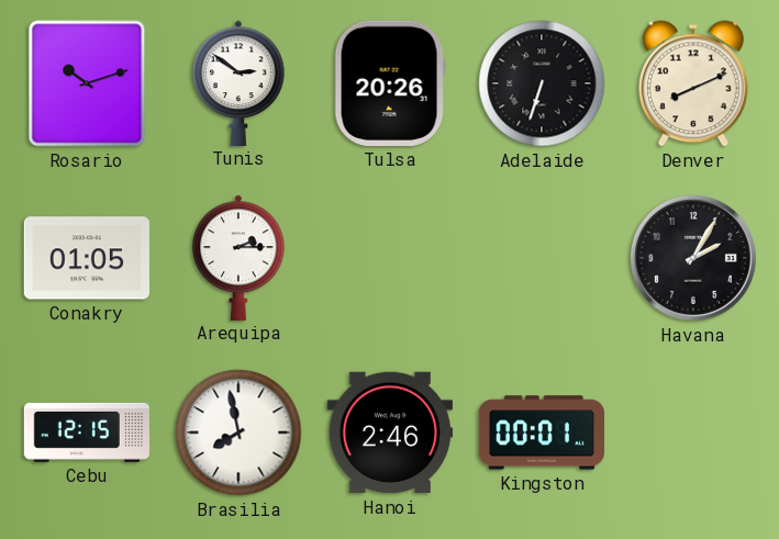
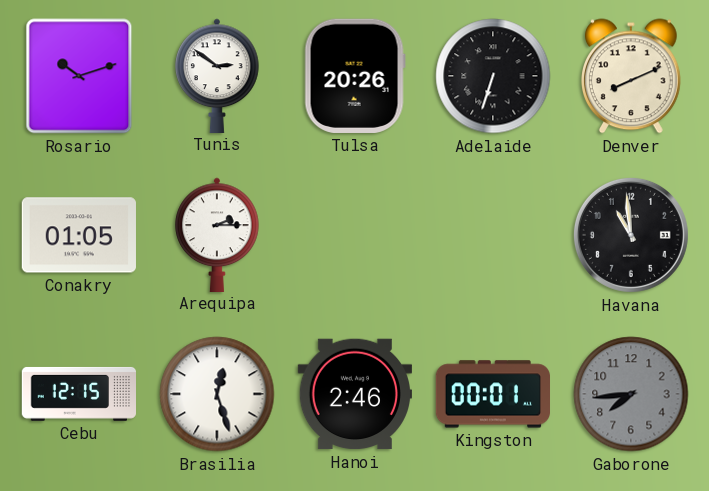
Havana: 2:05 -> 10:59
Brasilia: 7:58 -> 12:27
Gaborone: none -> 7:44
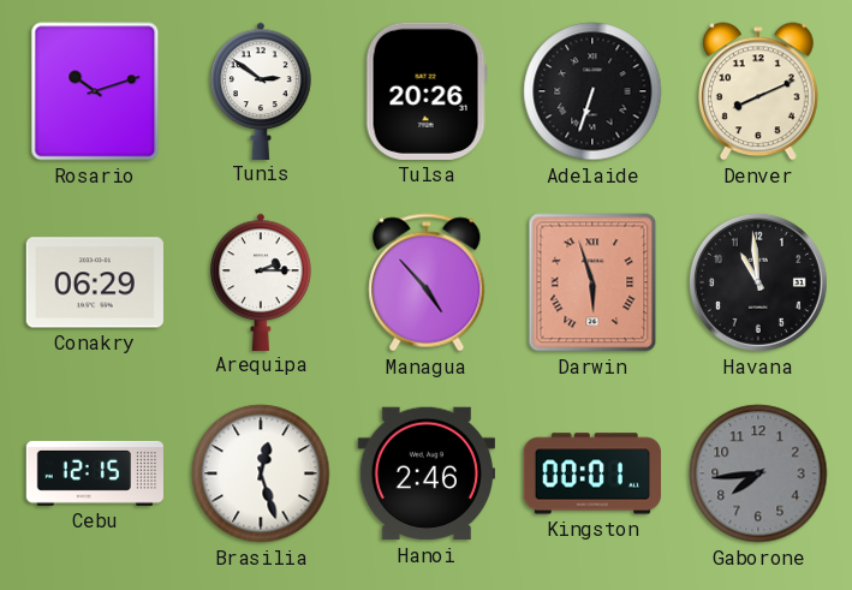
Conakry: 01:05 -> 06:29
Managua: none -> 4:53
Darwin: none -> 5:57
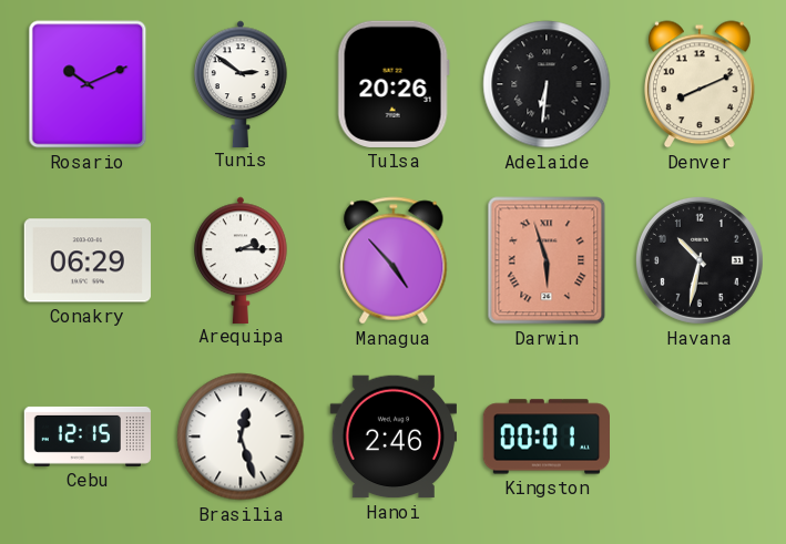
Rosario: 10:12 -> 10:11
Adelaide: 6:33 -> 6:31
Havana: 10:59 -> 10:32
Gaborone: 7:44 -> none
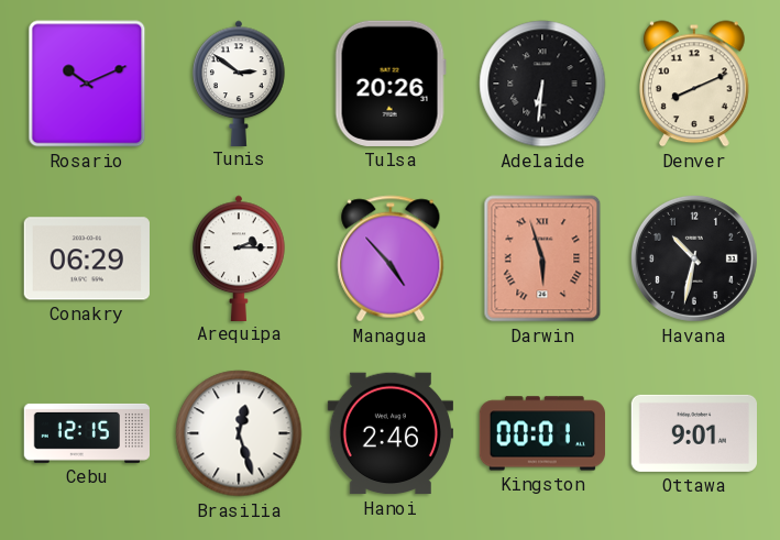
Ottawa: none -> 9:01
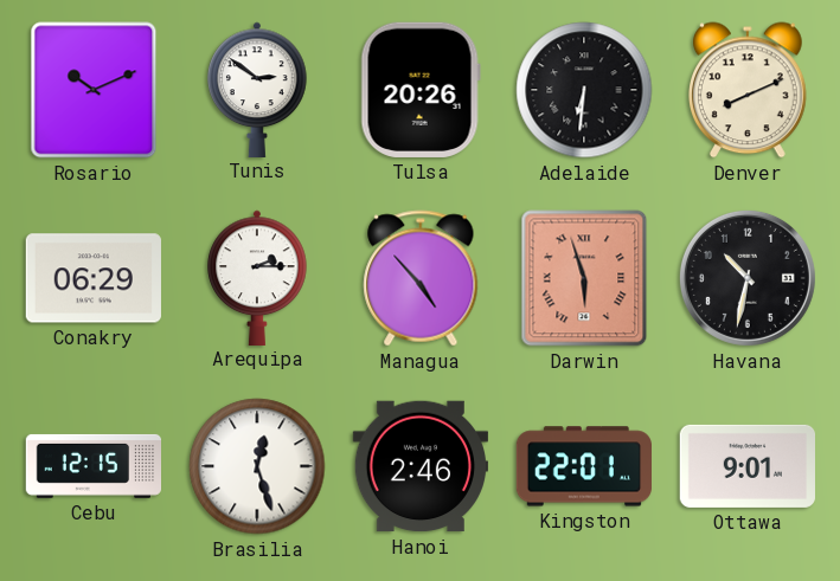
Kingston: 00:01 -> 22:01
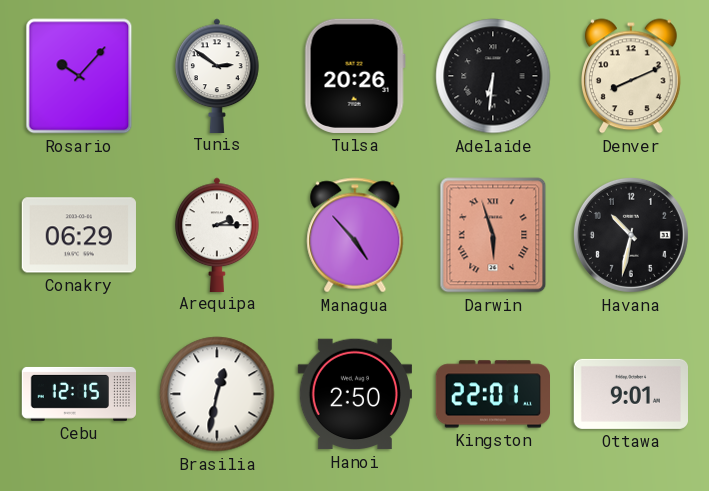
Rosario: 10:11 -> 10:07
Brasilia: 12:27 -> 12:32
Hanoi: 2:46 -> 2:50
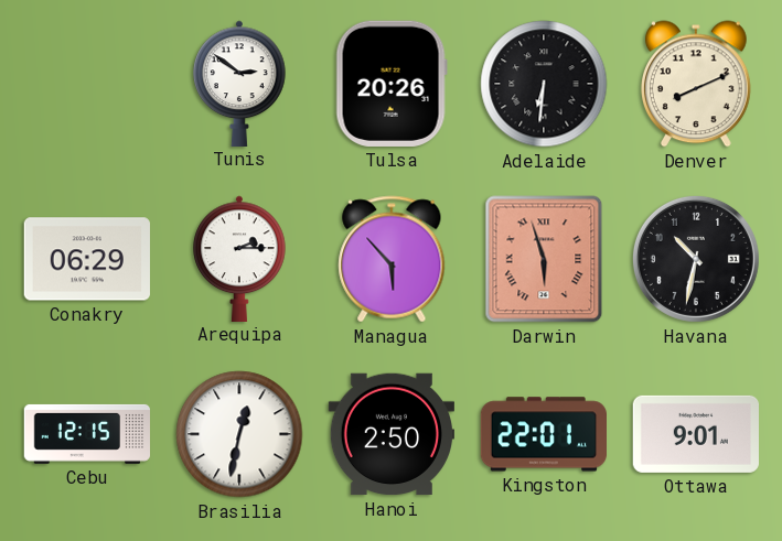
Rosario: 10:07 -> none
Managua: 4:53 -> 5:53
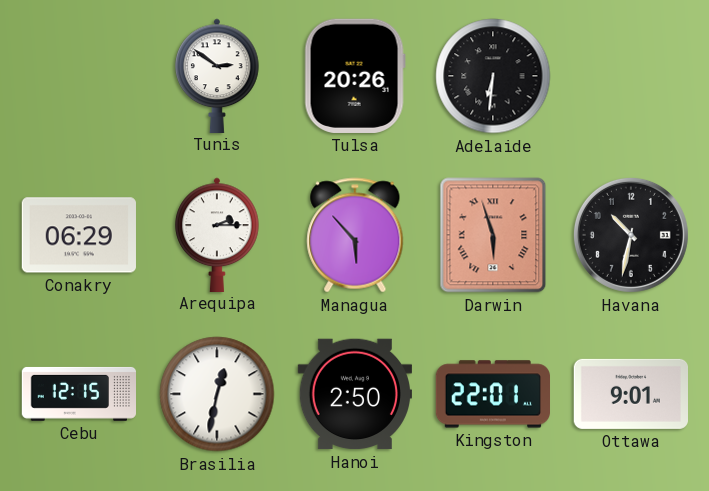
Denver: 8:11 -> none
